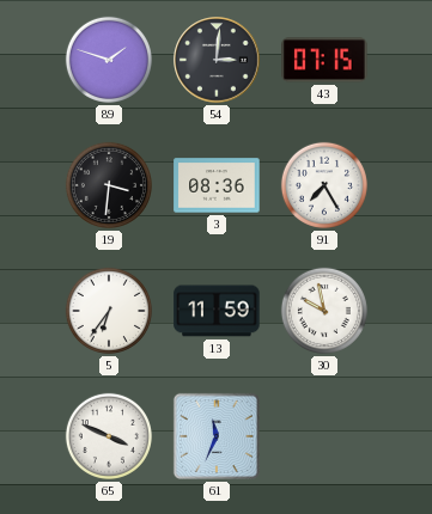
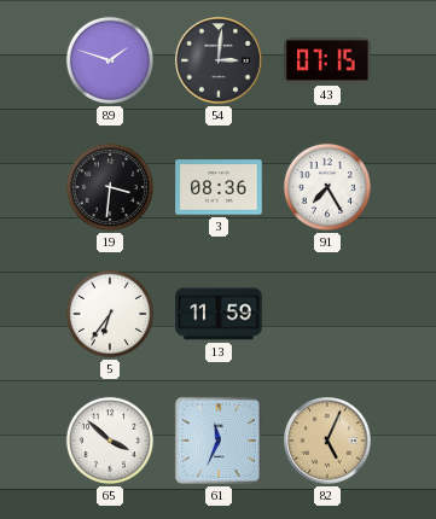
30: 9:58 -> none
65: 3:49 -> 3:52
82: none -> 5:04
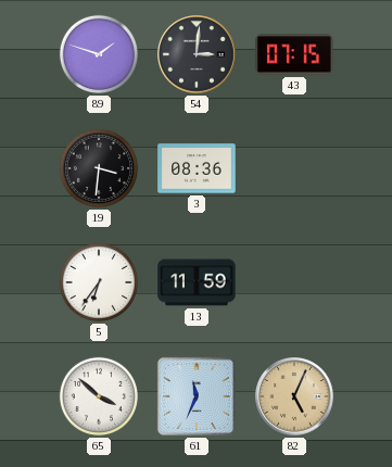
91: 7:25 -> none
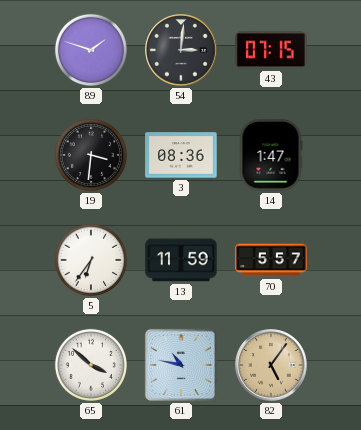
14: none -> 1:47
70: none -> 5:57
61: 11:34 -> 10:47
82: 5:04 -> 5:06
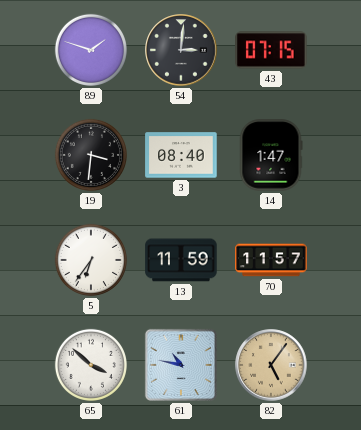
3: 08:36 -> 08:40
70: 5:57 -> 11:57
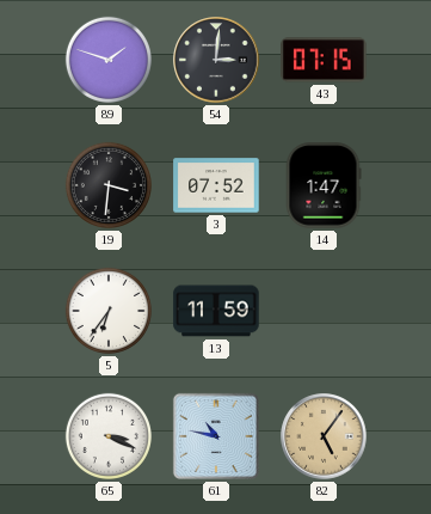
3: 08:40 -> 07:52
70: 11:57 -> none
65: 3:52 -> 3:19
